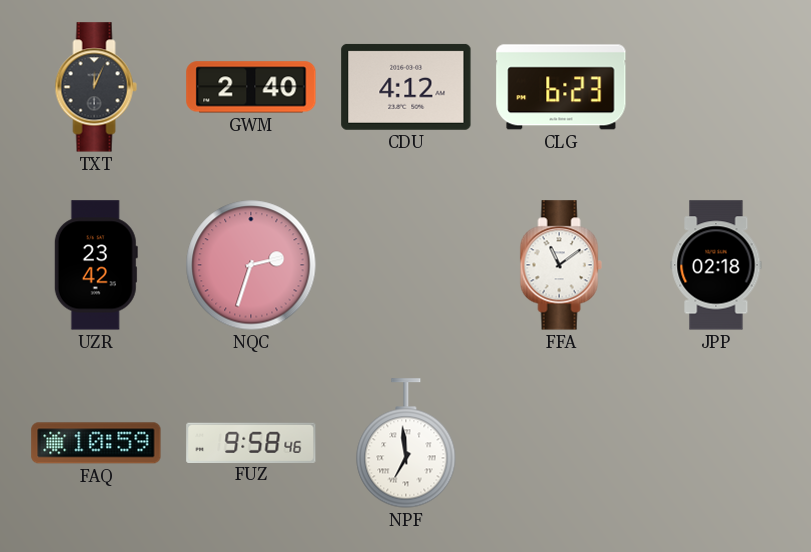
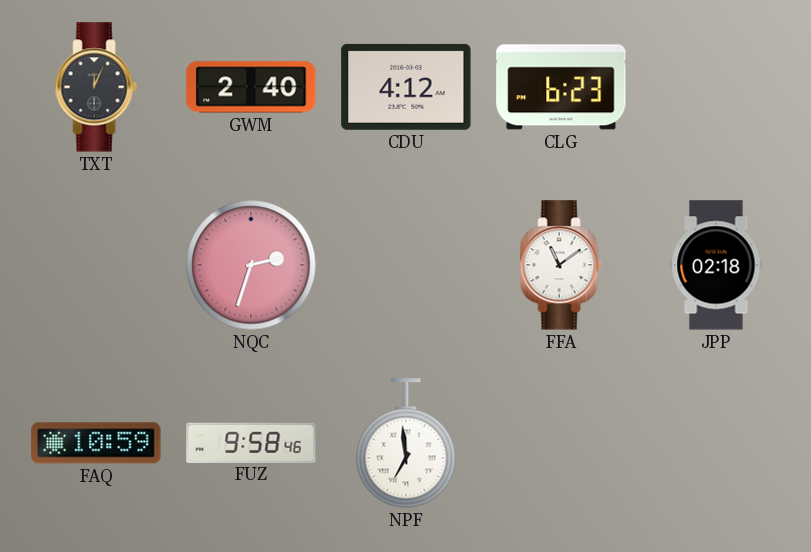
UZR: 23:42 -> none
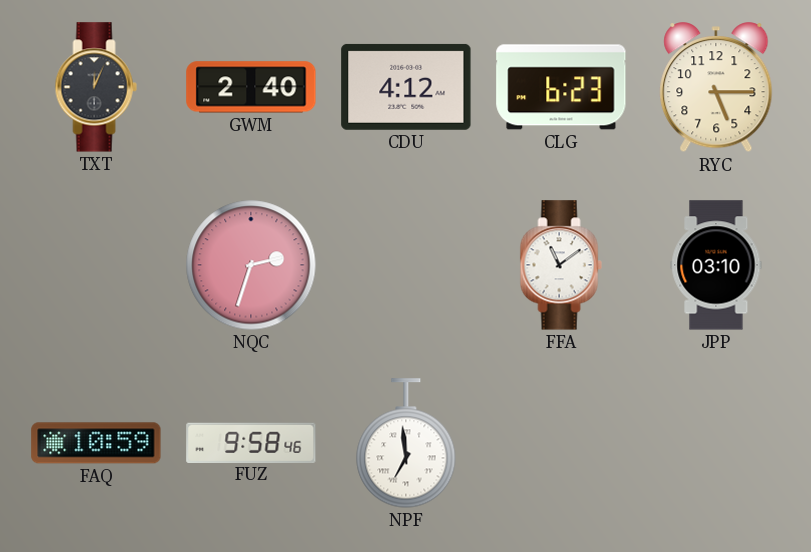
RYC: none -> 5:15
JPP: 02:18 -> 03:10
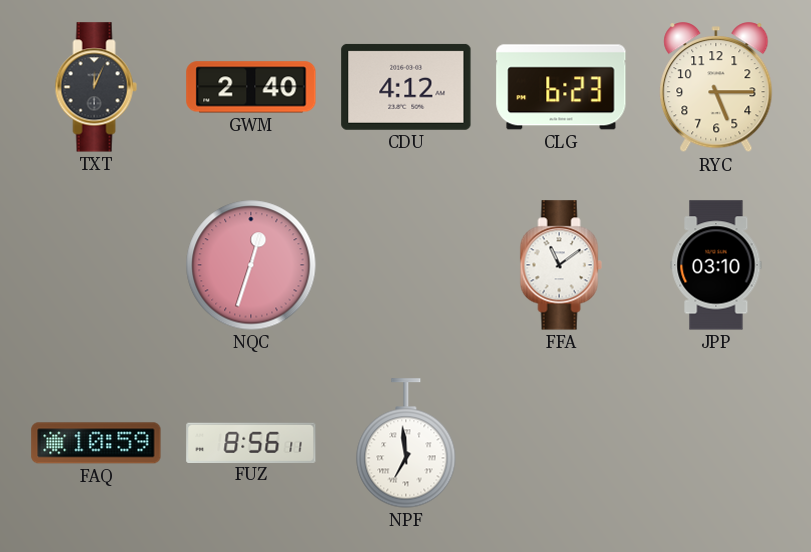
NQC: 2:33 -> 12:33
FUZ: 9:58 -> 8:56
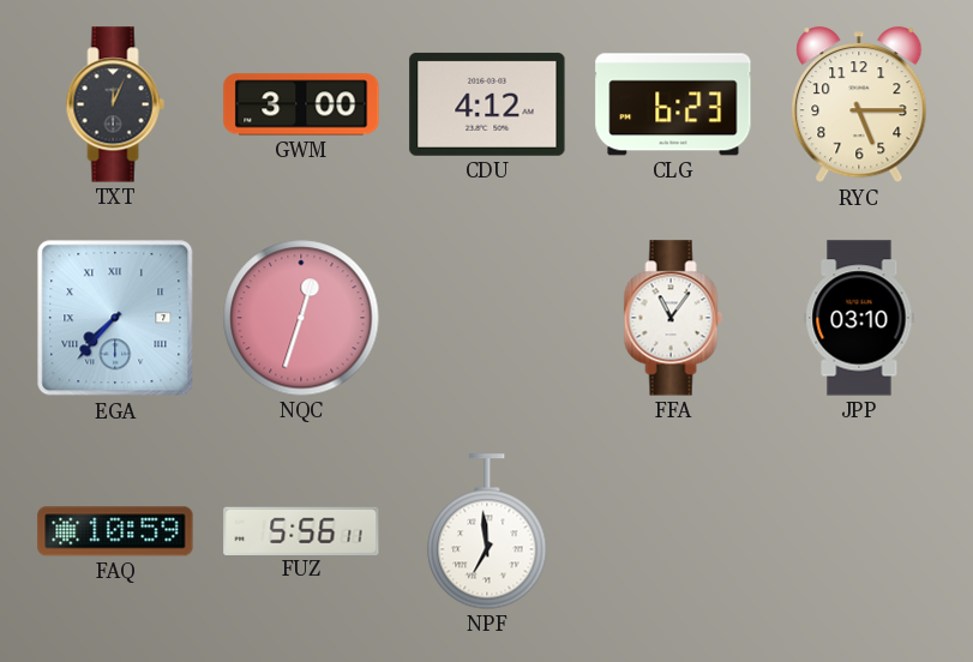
GWM: 2:40 -> 3:00
EGA: none -> 7:37
FFA: 11:09 -> 11:06
FUZ: 8:56 -> 5:56
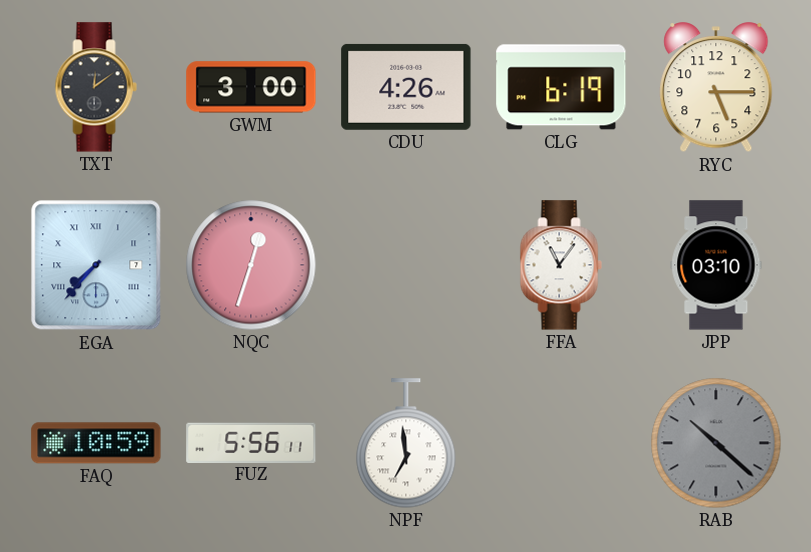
TXT: 12:04 -> 12:09
CDU: 4:12 -> 4:26
CLG: 6:23 -> 6:19
RAB: none -> 10:22
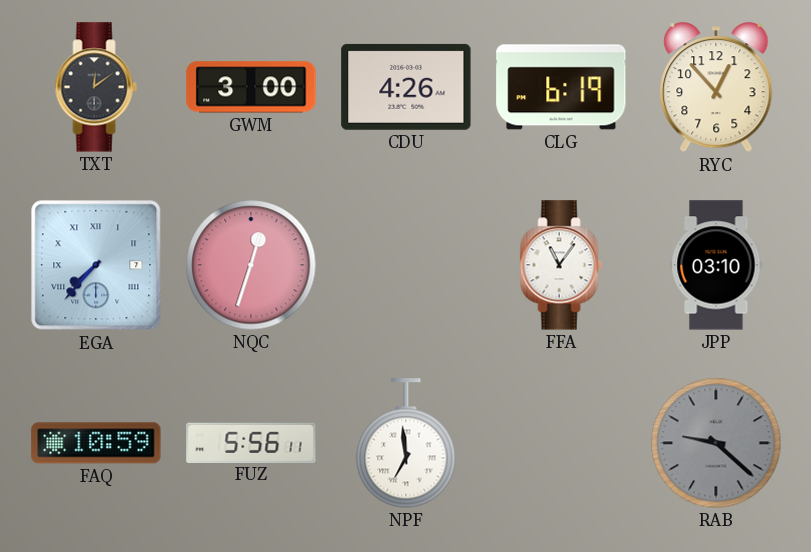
RYC: 5:15 -> 12:53
RAB: 10:22 -> 9:22
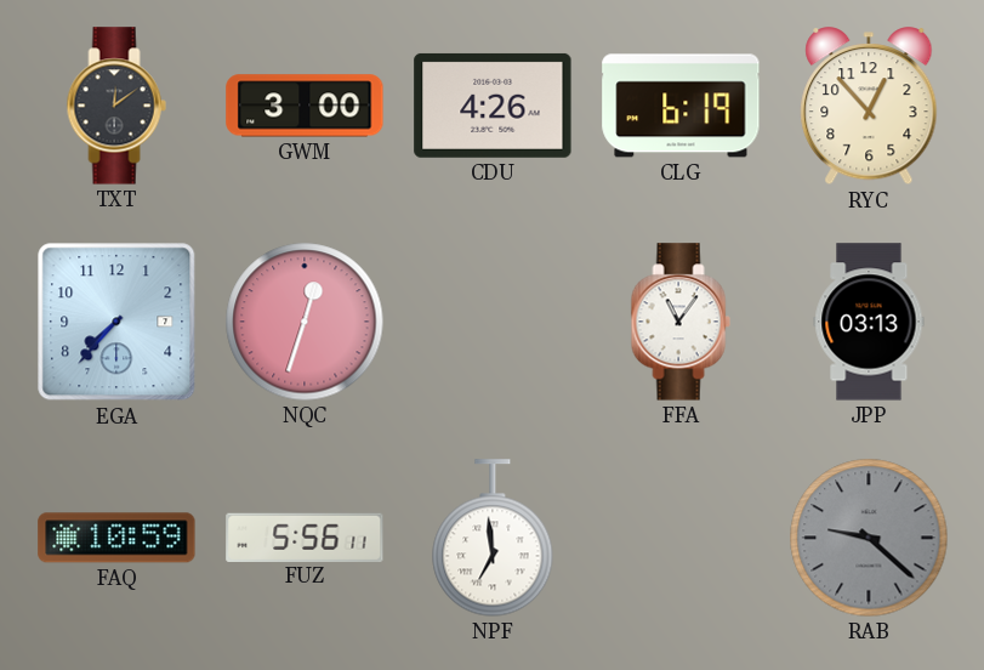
EGA numerals: Roman -> Arabic
JPP: 03:10 -> 03:13
